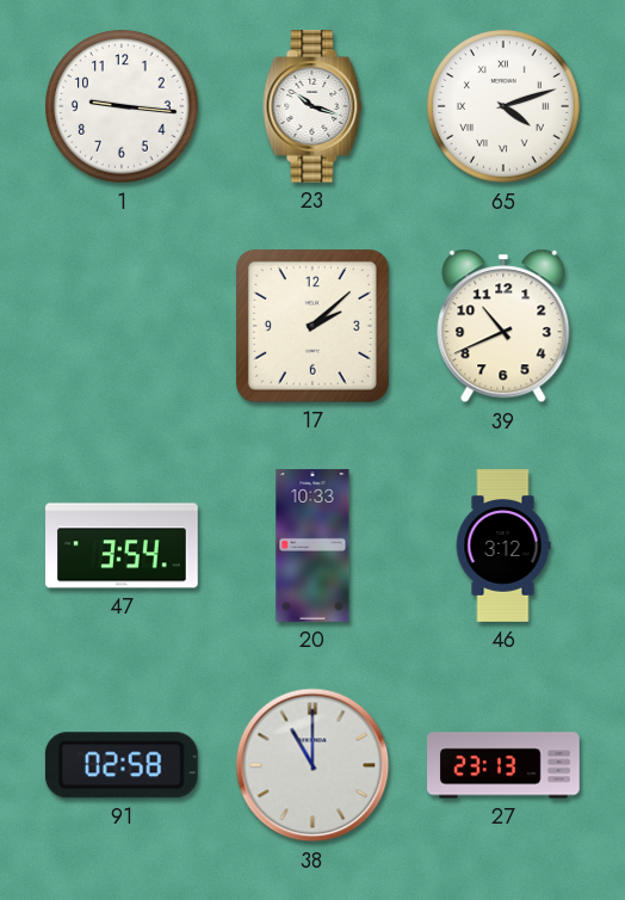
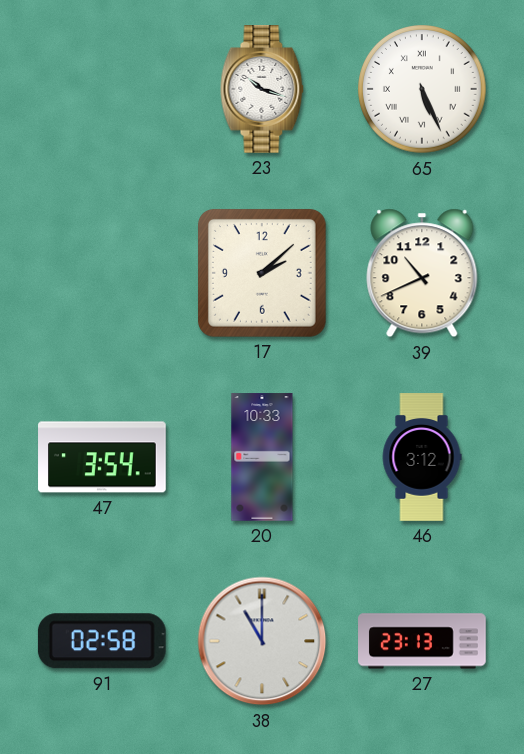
1: 9:16 -> none
65: 4:12 -> 5:26
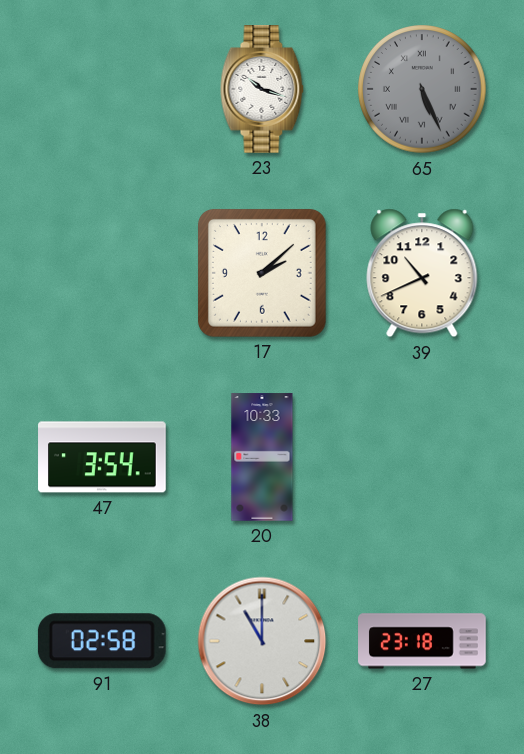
65 dial: white -> grey
46: 3:12 -> none
27: 23:13 -> 23:18
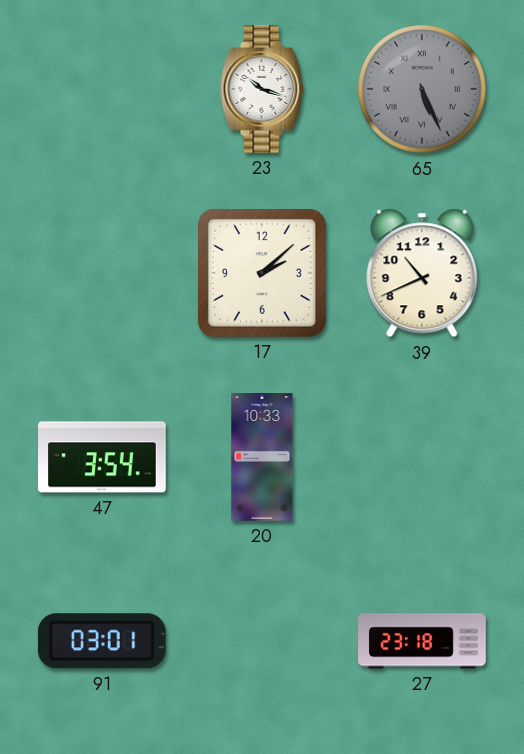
91: 02:58 -> 03:01
38: 11:00 -> none
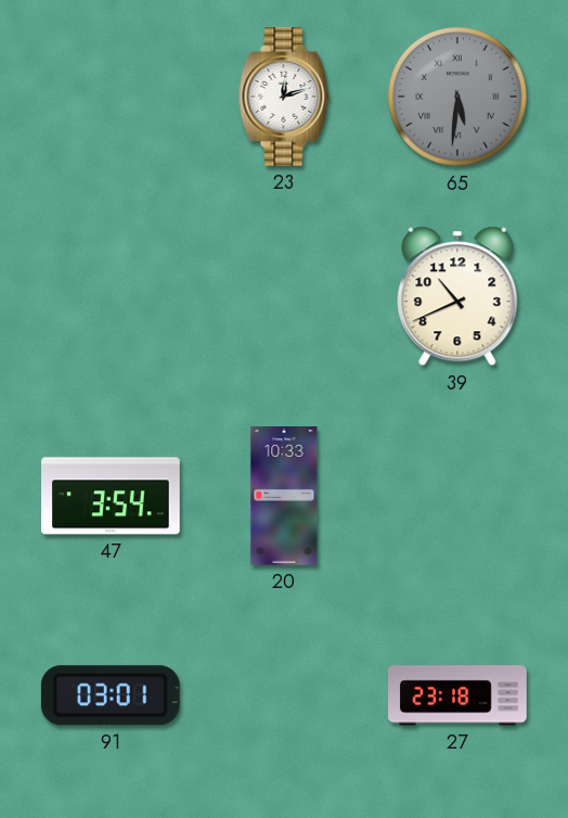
23: 10:18 -> 12:12
65: 5:26 -> 5:31
17: 2:08 -> none
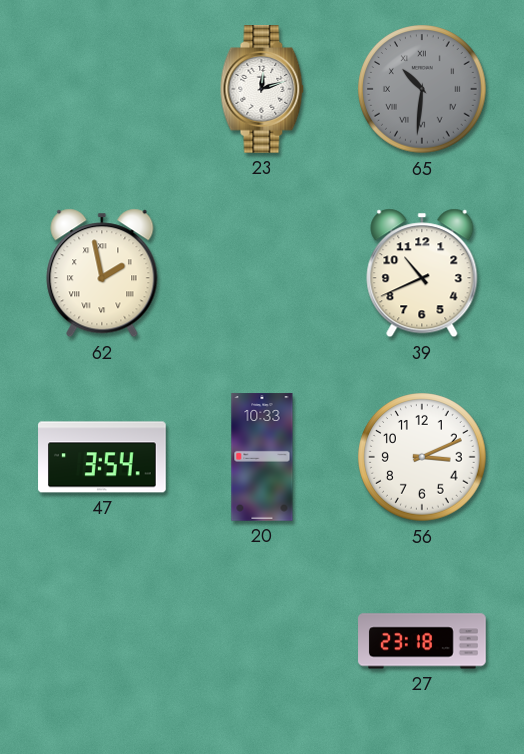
65: 5:31 -> 10:31
62: none -> 1:58
56: none -> 3:11
91: 03:01 -> none
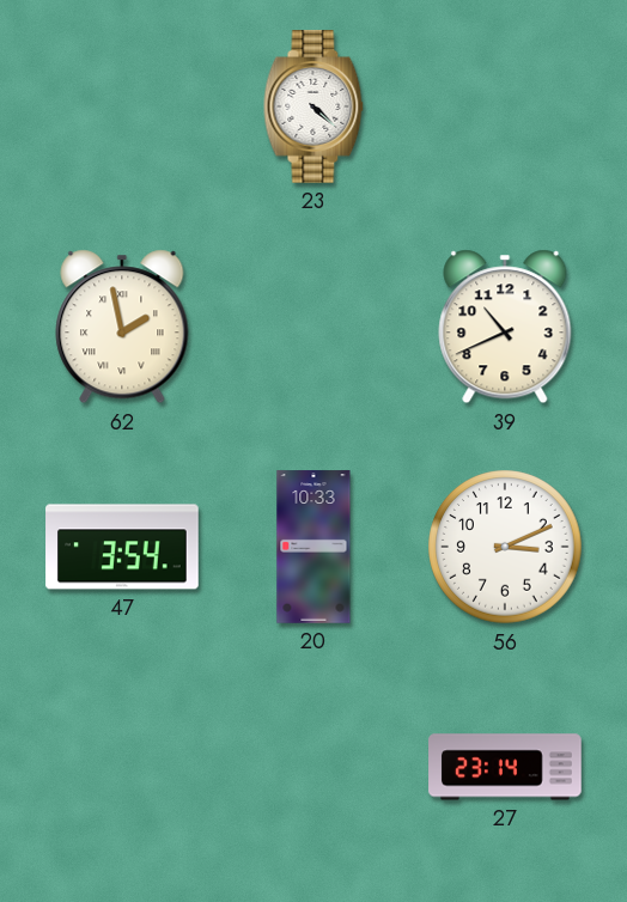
23: 12:12 -> 4:22
65: 10:31 -> none
27: 23:18 -> 23:14
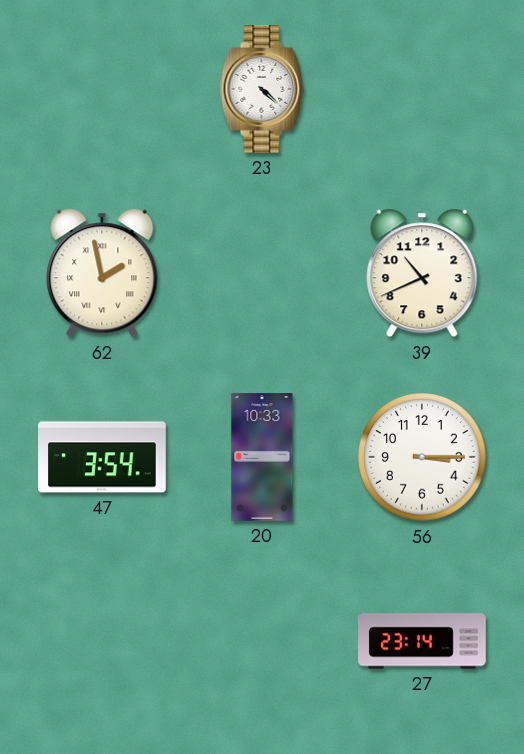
56: 3:11 -> 3:15
